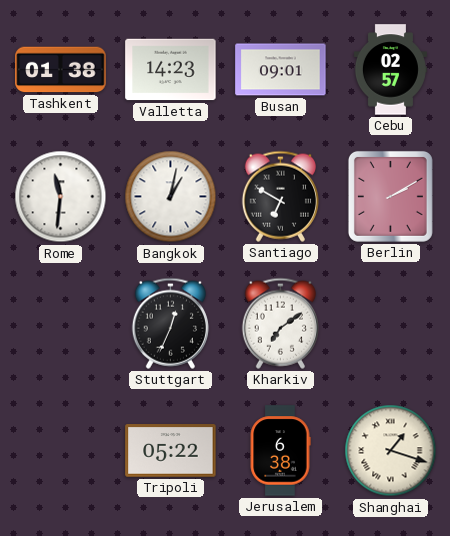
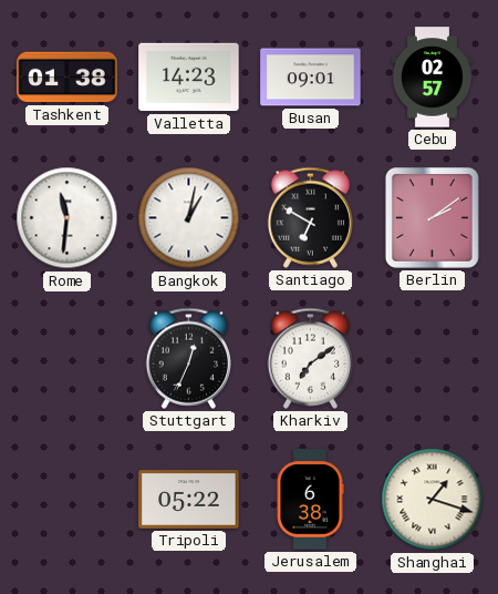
Berlin: 2:10 -> 2:09
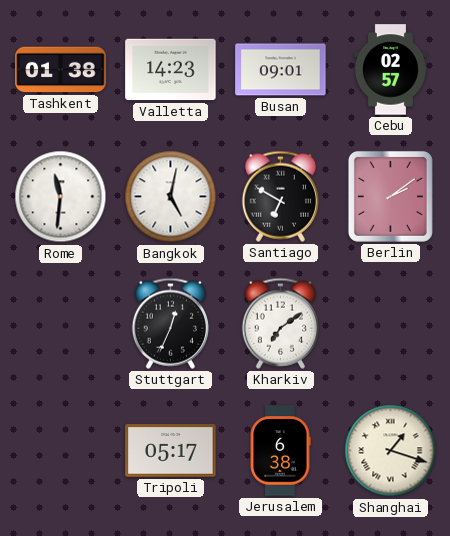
Bangkok: 1:02 -> 5:02
Tripoli: 05:22 -> 05:17
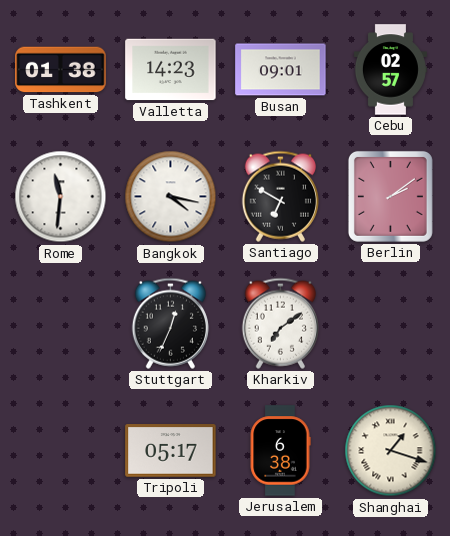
Bangkok: 5:02 -> 4:17
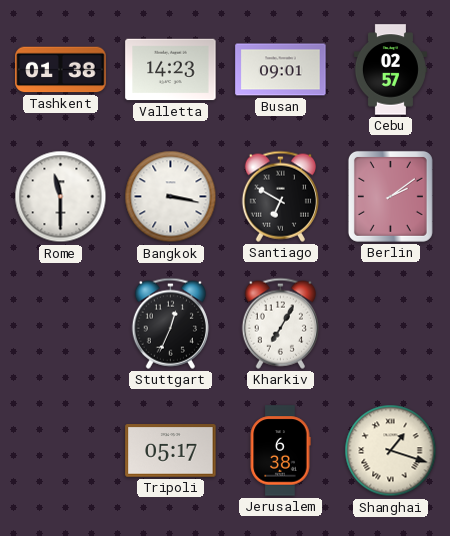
Rome: 11:31 -> 11:30
Bangkok: 4:17 -> 3:17
Kharkiv: 7:09 -> 7:05
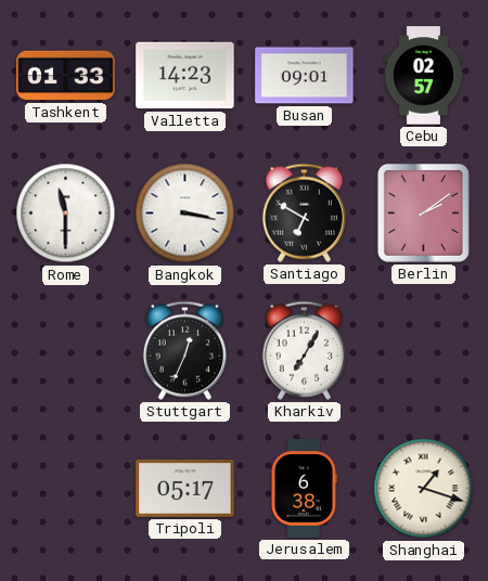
Tashkent: 01:38 -> 01:33
